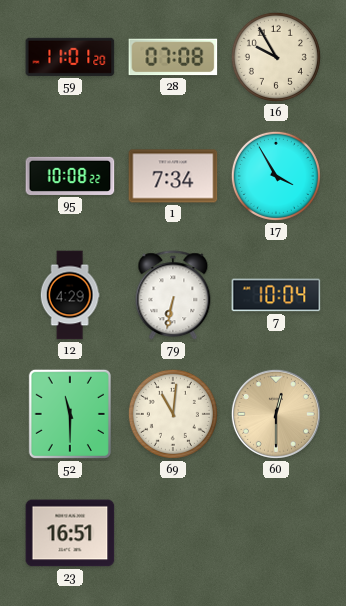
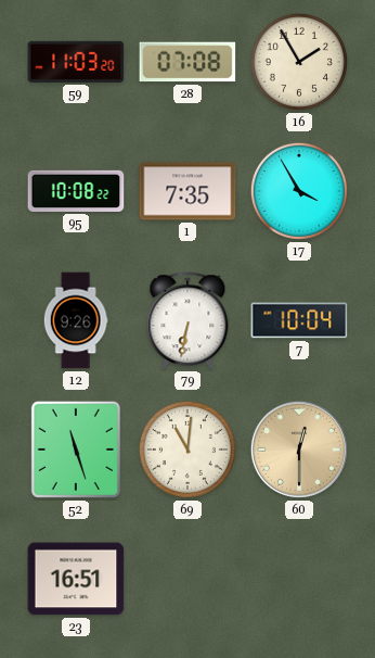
59: 11:01 -> 11:03
16: 9:55 -> 1:55
1: 7:34 -> 7:35
12: 4:29 -> 9:26
52: 11:30 -> 11:27
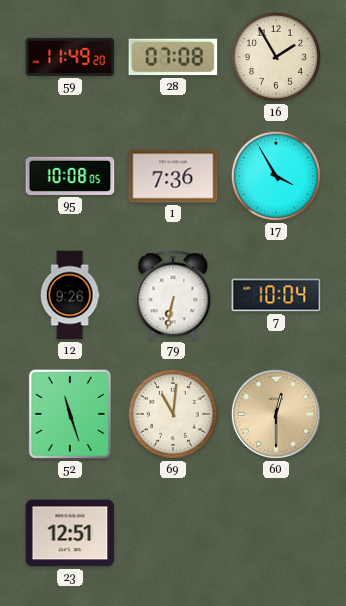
59: 11:03 -> 11:49
95: 10:08:22 -> 10:08:05
1: 7:35 -> 7:36
23: 16:51 -> 12:51
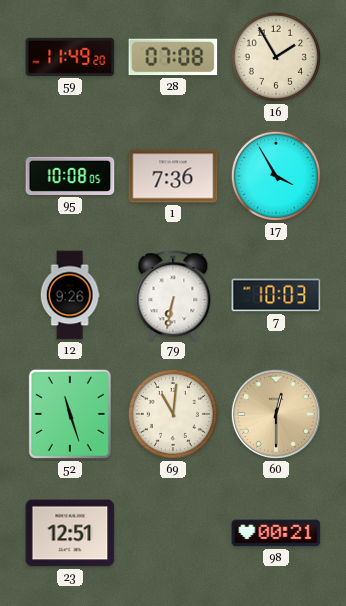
7: 10:04 -> 10:03
98: none -> 00:21
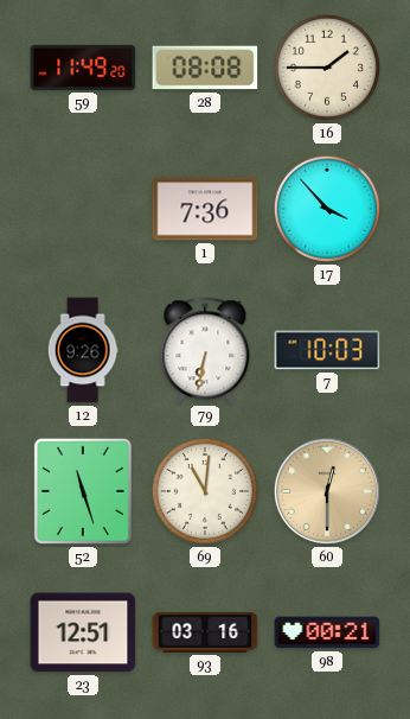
28: 07:08 -> 08:08
16: 1:55 -> 1:45
95: 10:08 -> none
17: 3:55 -> 3:53
93: none -> 03:16
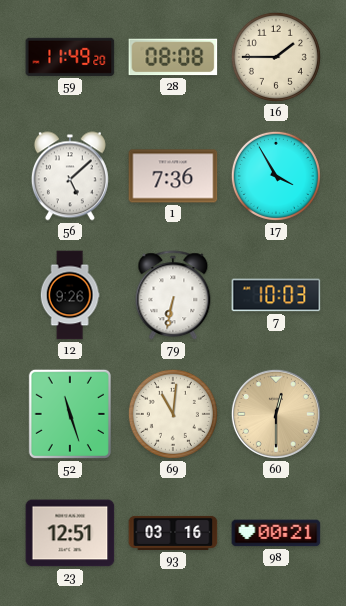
56: none -> 5:08
17: 3:53 -> 3:55
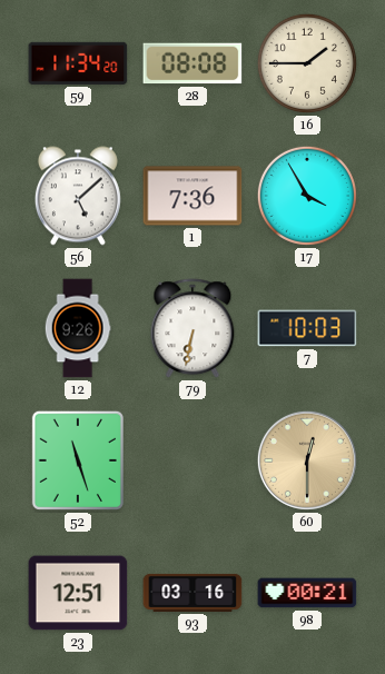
59: 11:49 -> 11:34
69: 11:01 -> none
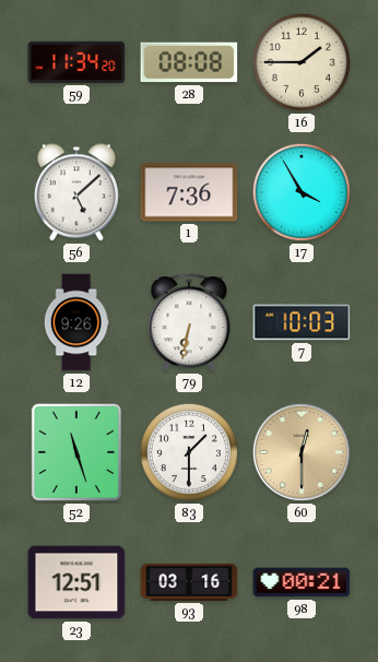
83: none -> 1:30
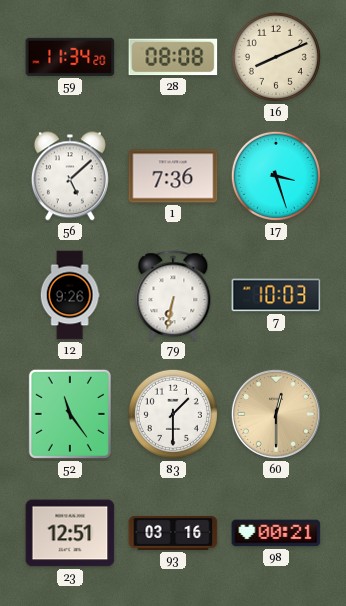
16: 1:45 -> 8:11
17: 3:55 -> 3:27
52: 11:27 -> 11:24
